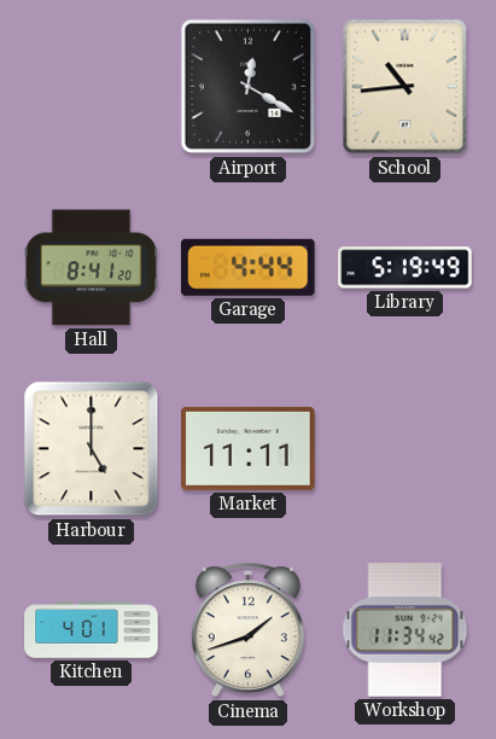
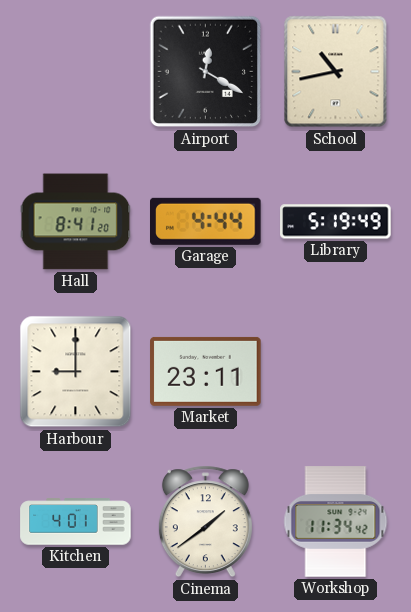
School: 10:44 -> 10:43
Harbour: 5:00 -> 9:00
Market: 11:11 -> 23:11
Cinema: 1:42 -> 1:39
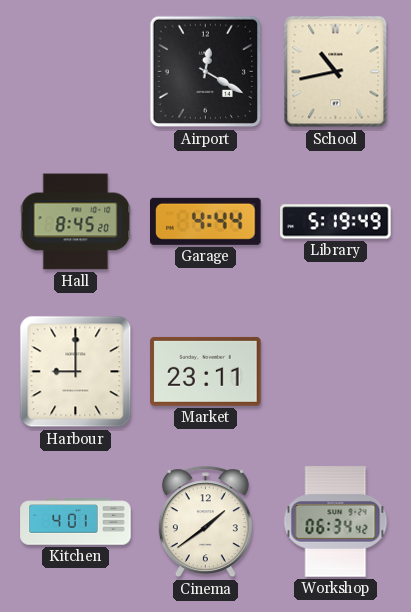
Hall: 8:41 -> 8:45
Workshop: 11:34 -> 06:34
